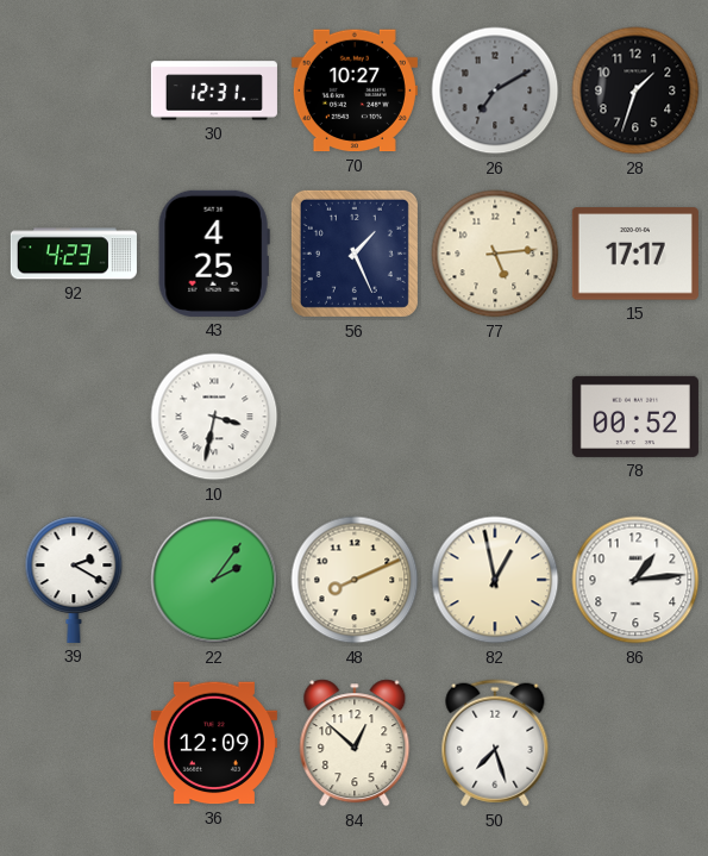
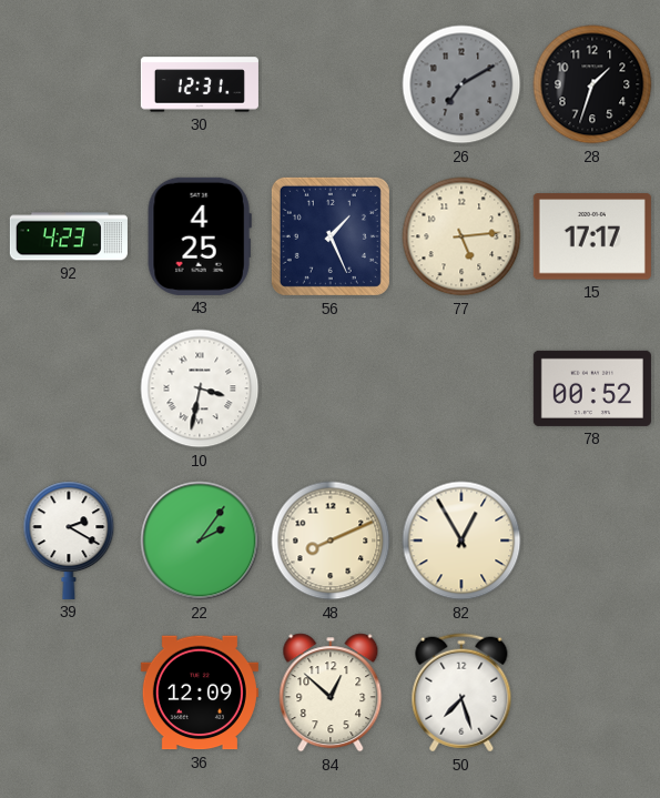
70: 10:27 -> none
82: 12:58 -> 12:55
86: 1:14 -> none
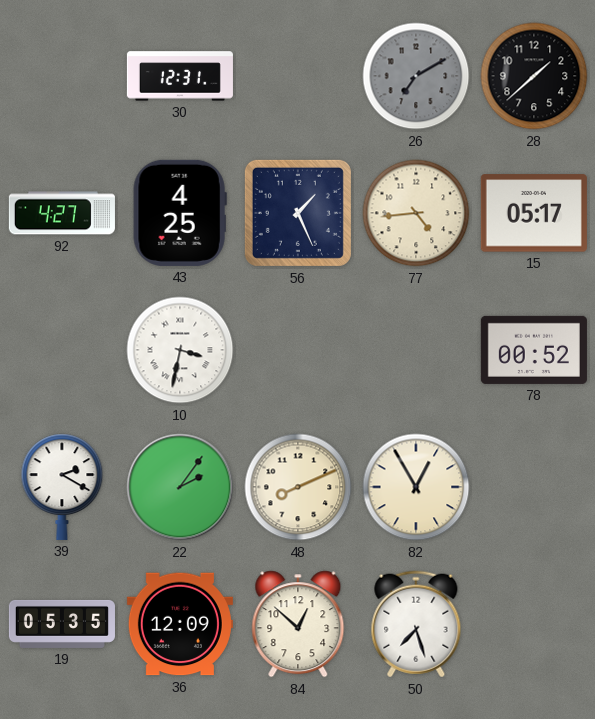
28: 1:33 -> 1:38
92: 4:23 -> 4:27
77: 5:14 -> 4:44
15: 17:17 -> 05:17
19: none -> 05:35
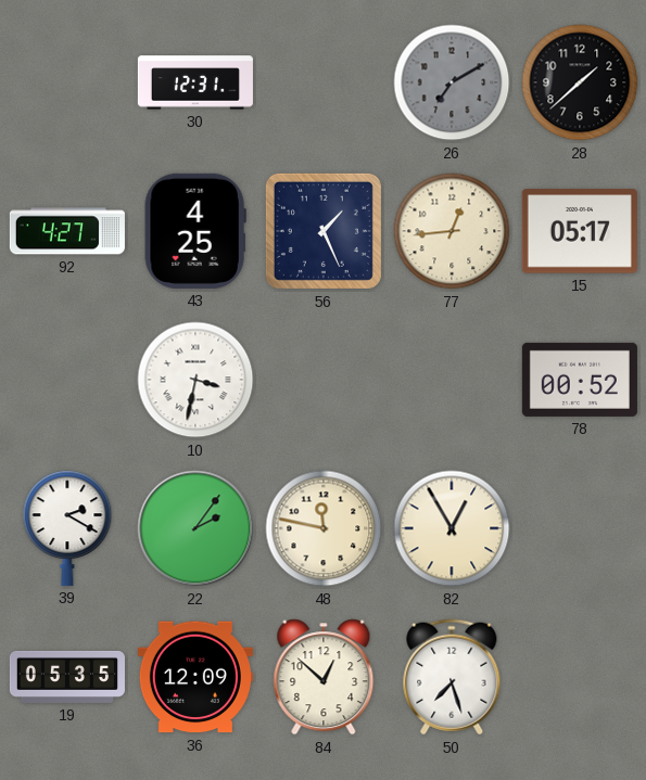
77: 4:44 -> 12:44
48: 8:11 -> 11:47
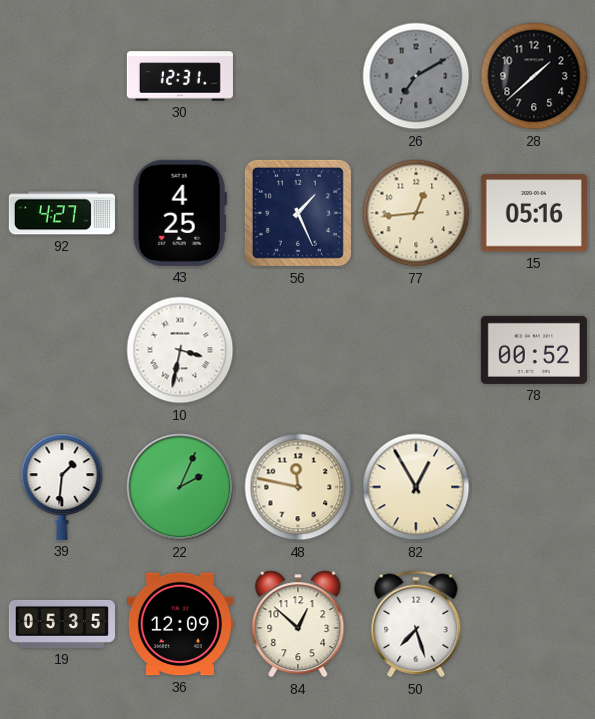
15: 05:17 -> 05:16
39: 2:20 -> 1:31
22: 2:06 -> 2:04
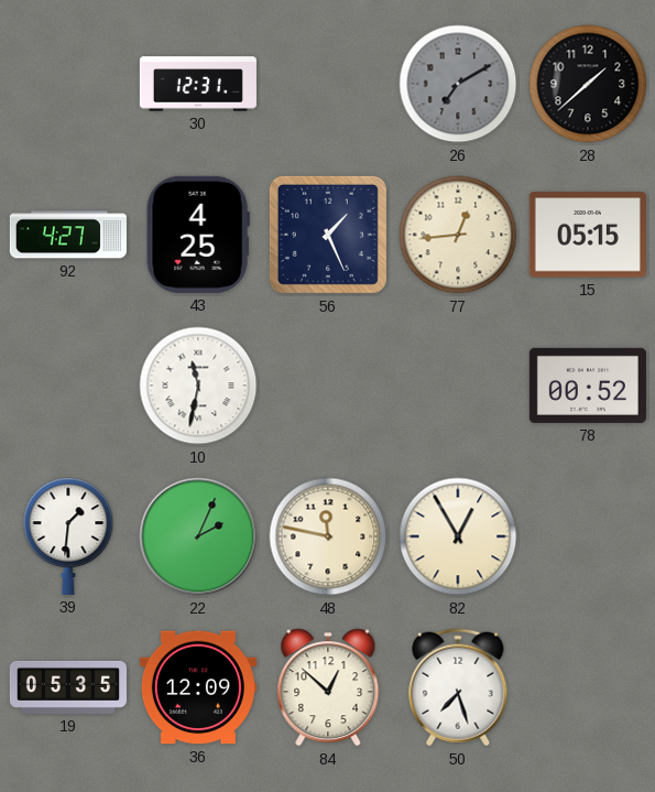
15: 05:16 -> 05:15
10: 3:32 -> 11:32
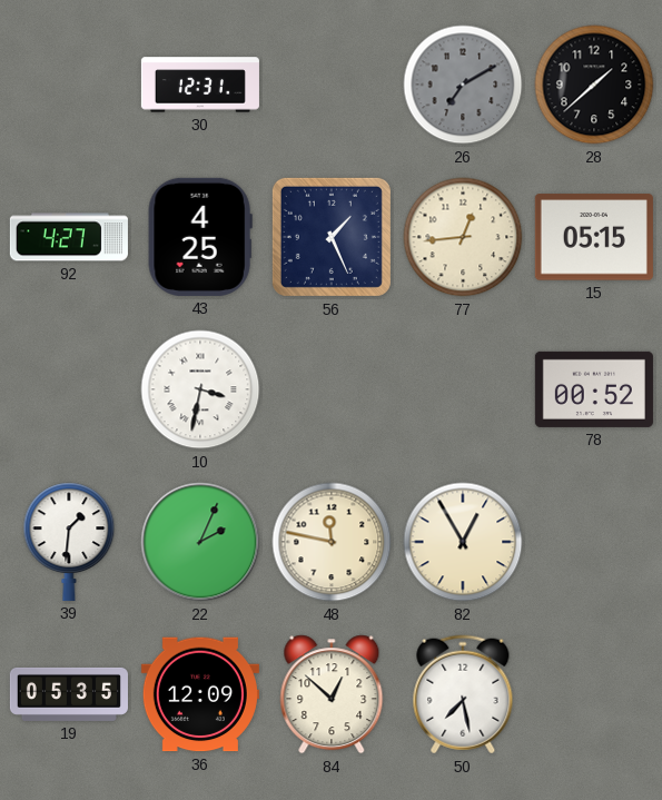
10: 11:32 -> 3:32
50: 7:27 -> 7:28
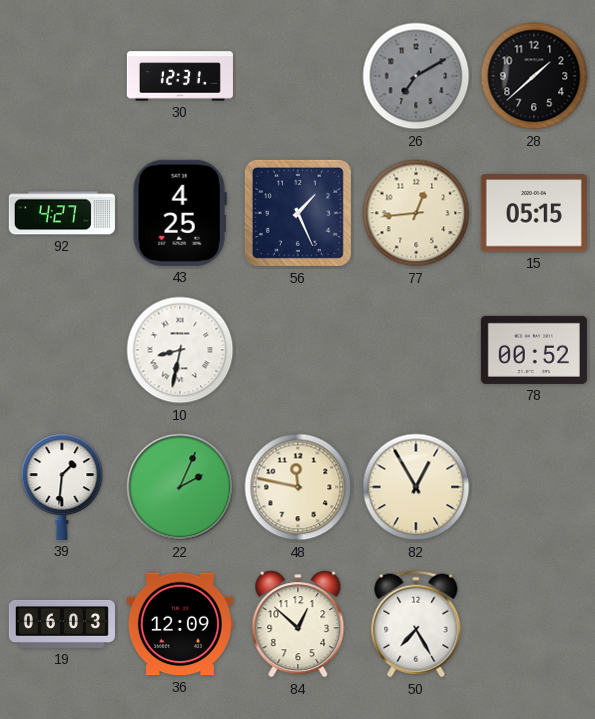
10: 3:32 -> 8:32
19: 05:35 -> 06:03
50: 7:28 -> 7:25
